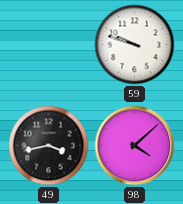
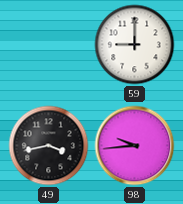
59: 9:48 -> 9:00
98: 4:08 -> 9:44
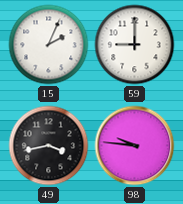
15: none -> 2:04
98: 9:44 -> 9:46
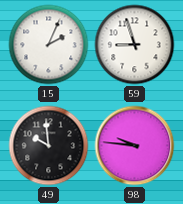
59: 9:00 -> 8:57
49: 3:43 -> 9:59
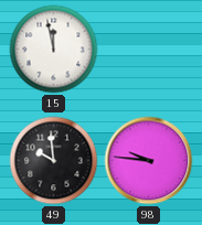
15: 2:04 -> 11:58
59: 8:57 -> none
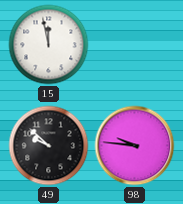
49: 9:59 -> 9:52
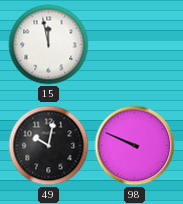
49: 9:52 -> 10:02
98: 9:46 -> 9:49
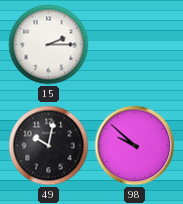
15: 11:58 -> 2:15
98: 9:49 -> 9:52
